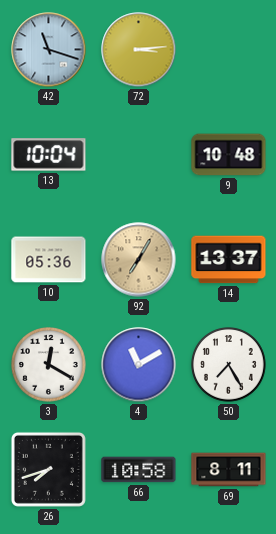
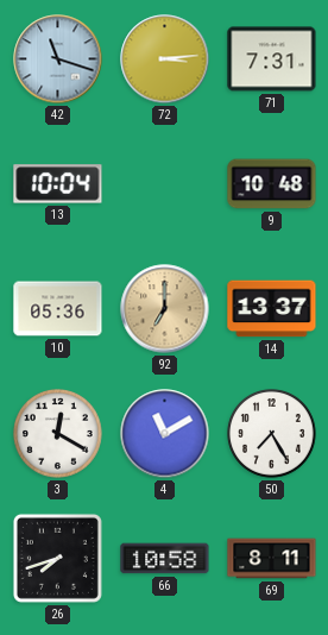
71: none -> 7:31
92: 7:05 -> 7:00
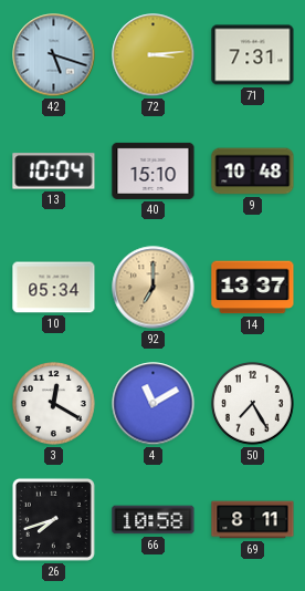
42: 11:18 -> 5:18
40: none -> 15:10
10: 05:36 -> 05:34
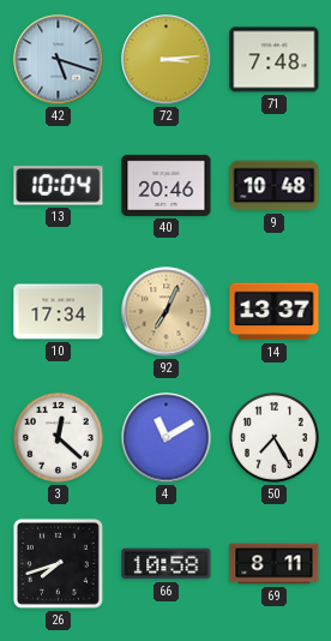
71: 7:31 -> 7:48
40: 15:10 -> 20:46
10: 05:34 -> 17:34
92: 7:00 -> 7:04
3: 12:20 -> 12:22
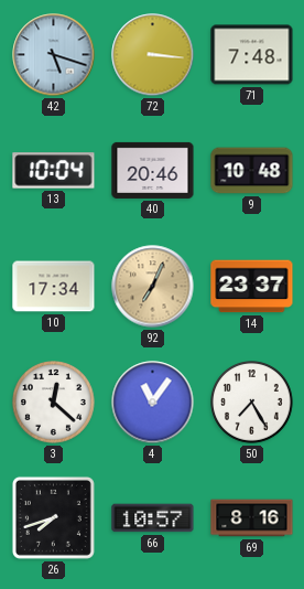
72: 3:14 -> 3:16
14: 13:37 -> 23:37
4: 11:10 -> 11:06
66: 10:58 -> 10:57
69: 8:11 -> 8:16
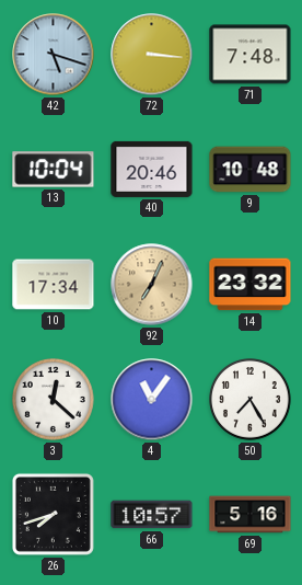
14: 23:37 -> 23:32
69: 8:16 -> 5:16
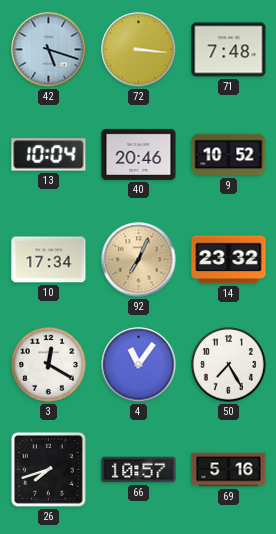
9: 10:48 -> 10:52
3: 12:22 -> 12:20
